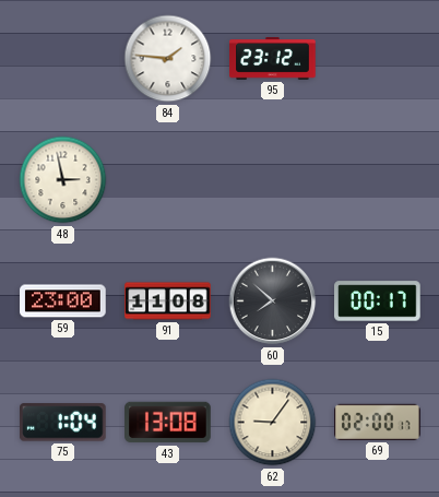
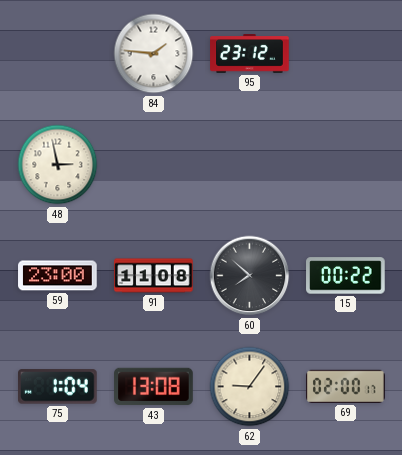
15: 00:17 -> 00:22
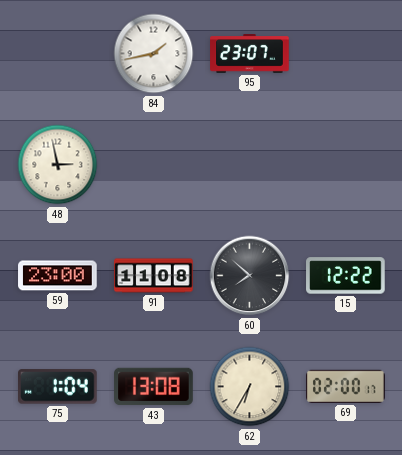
84: 1:46 -> 1:43
95: 23:12 -> 23:07
15: 00:22 -> 12:22
62: 9:06 -> 6:35
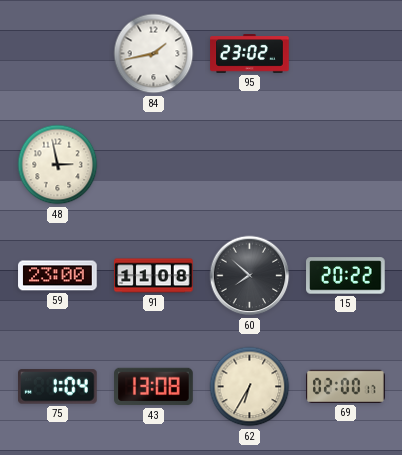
95: 23:07 -> 23:02
15: 12:22 -> 20:22
